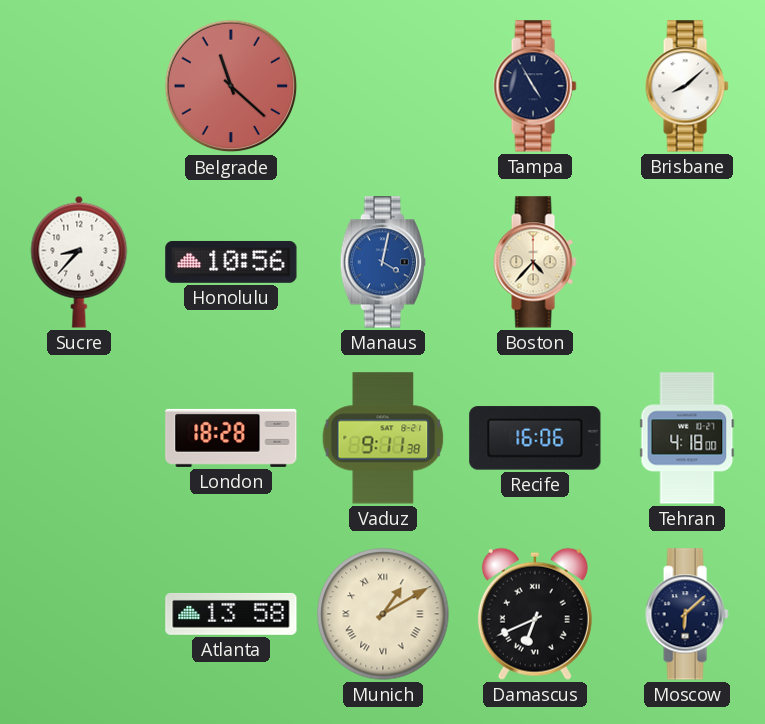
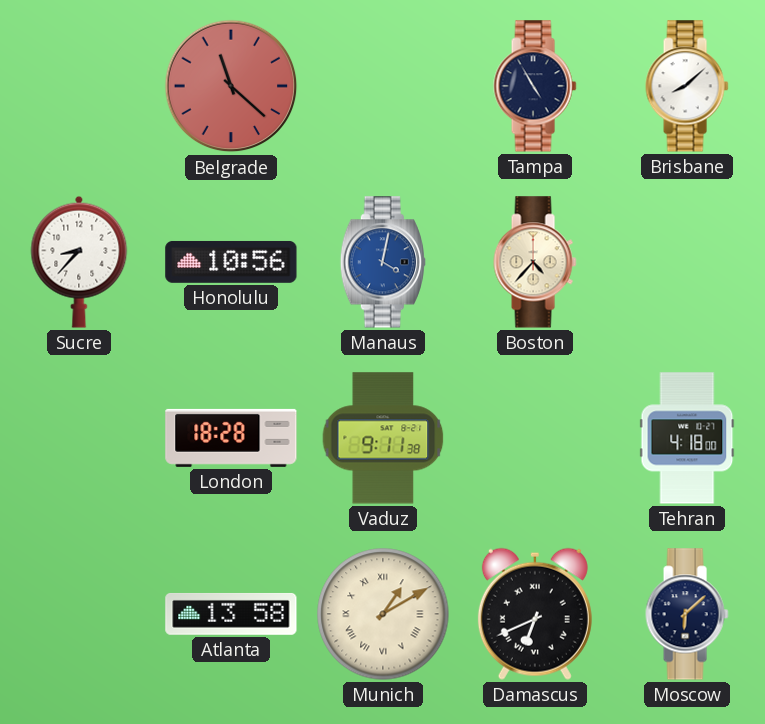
Recife: 16:06 -> none
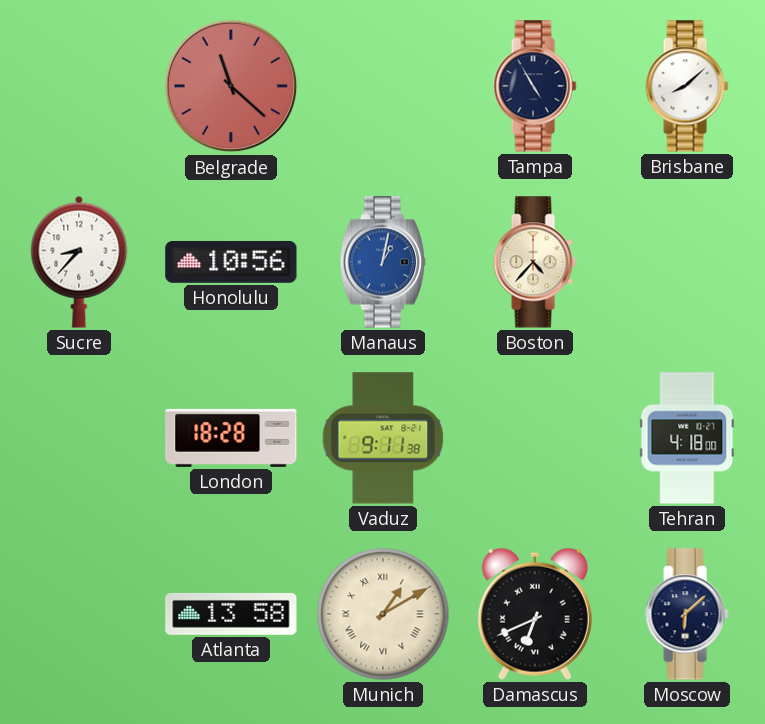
Manaus: 4:02 -> 1:02
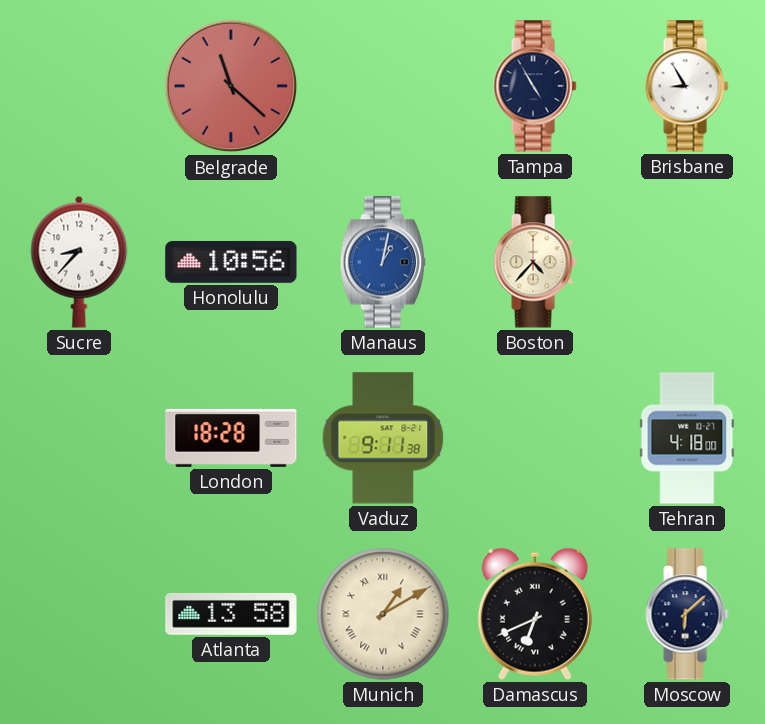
Brisbane: 8:08 -> 8:55
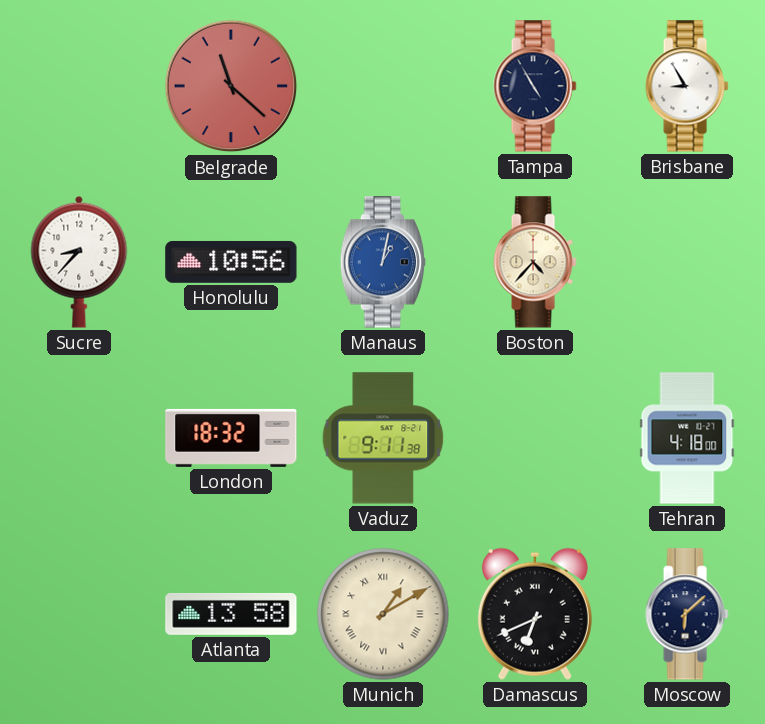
London: 18:28 -> 18:32
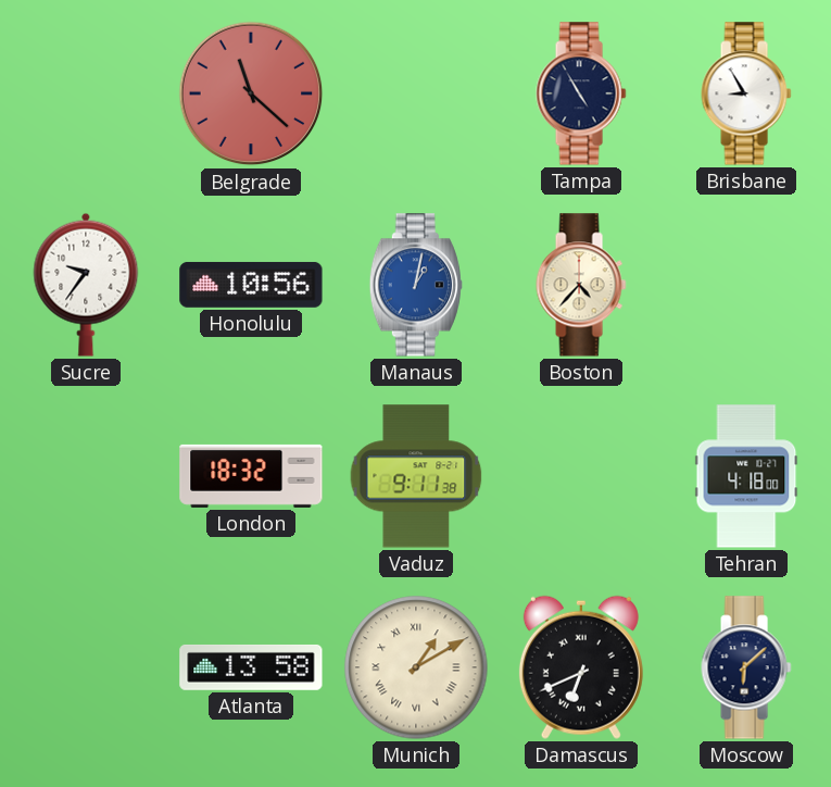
Sucre: 8:37 -> 9:36
